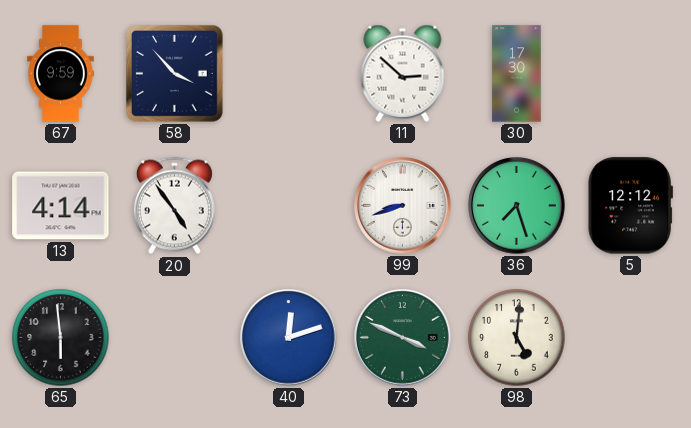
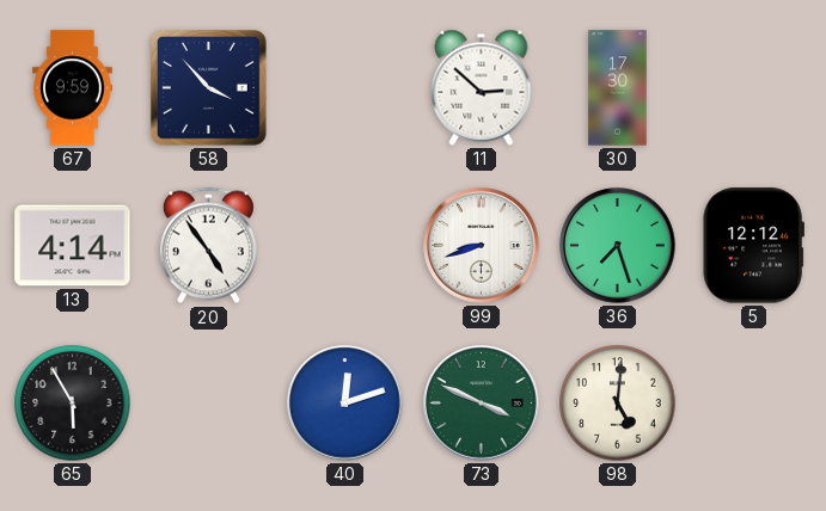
65: 5:59 -> 5:55
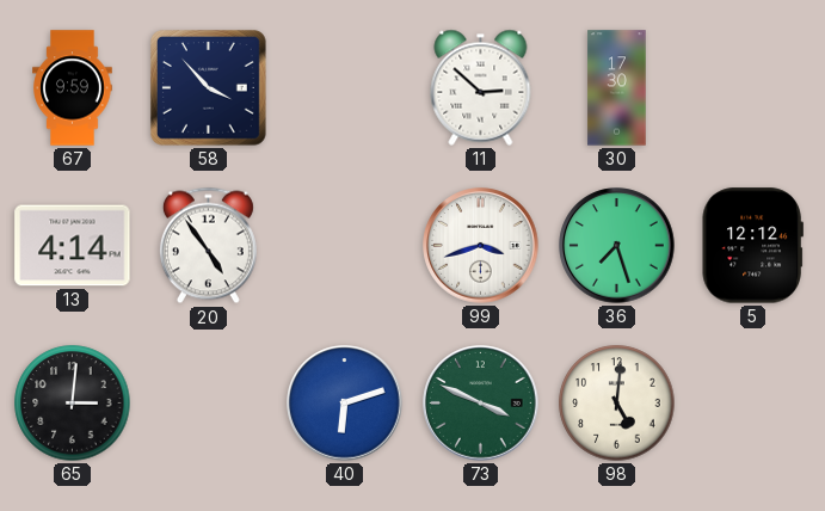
99: 8:42 -> 3:42
65: 5:55 -> 3:01
40: 12:12 -> 6:12
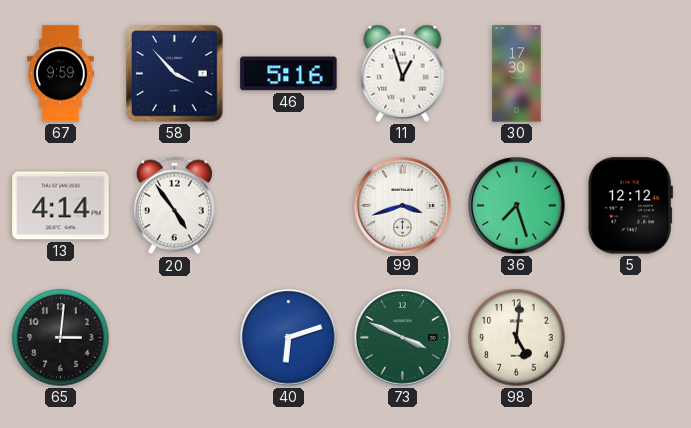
46: none -> 5:16
11: 2:52 -> 12:57
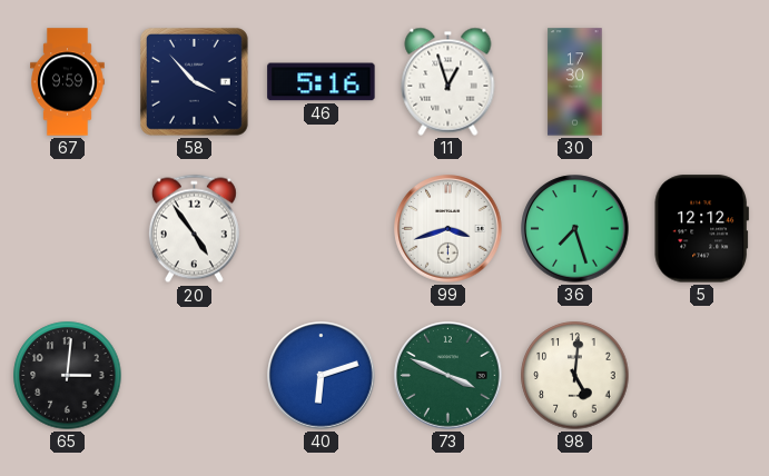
13: 4:14 -> none
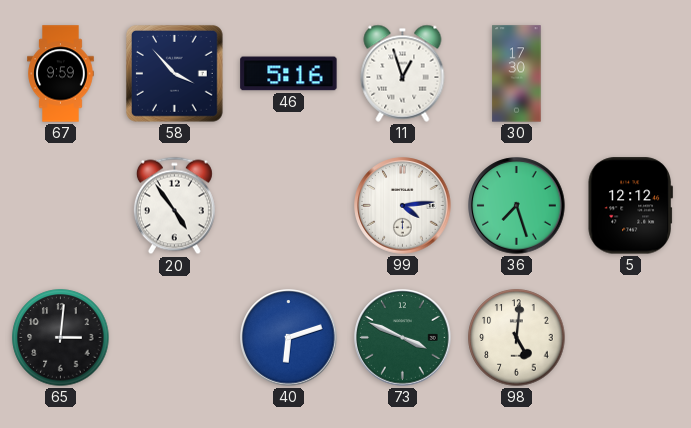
99: 3:42 -> 4:14
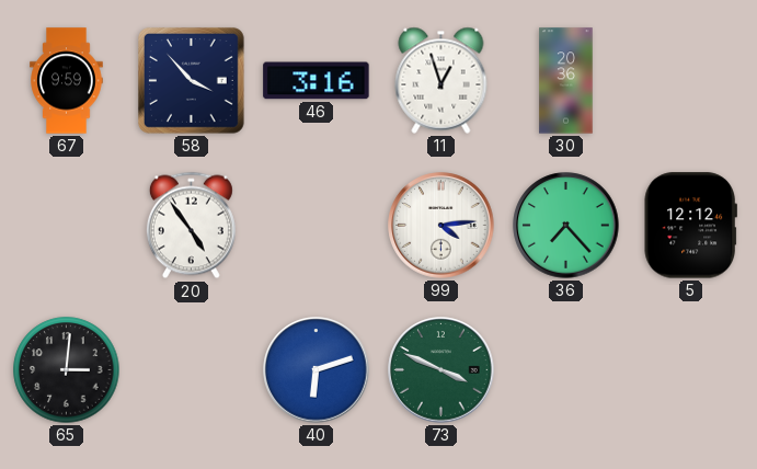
46: 5:16 -> 3:16
30: 17:30 -> 20:36
36: 7:27 -> 7:23
98: 5:01 -> none
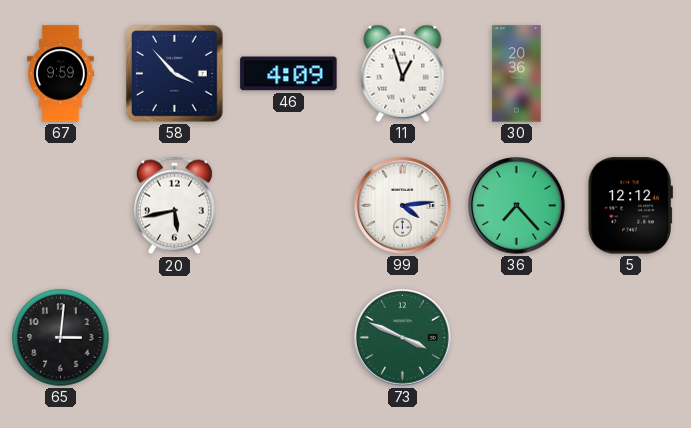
46: 3:16 -> 4:09
20: 4:54 -> 5:43
40: 6:12 -> none
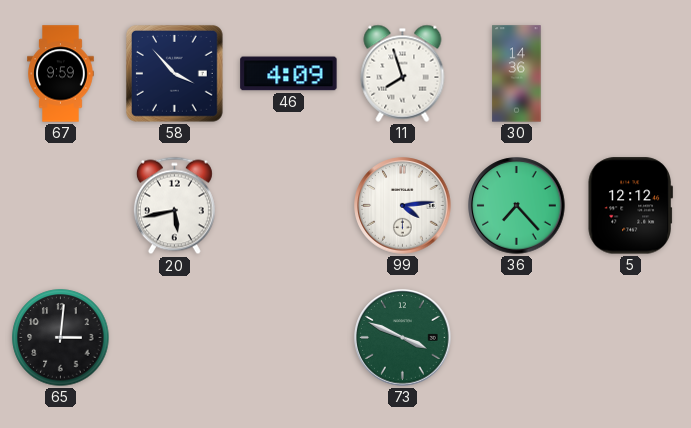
11: 12:57 -> 7:57
30: 20:36 -> 14:36
